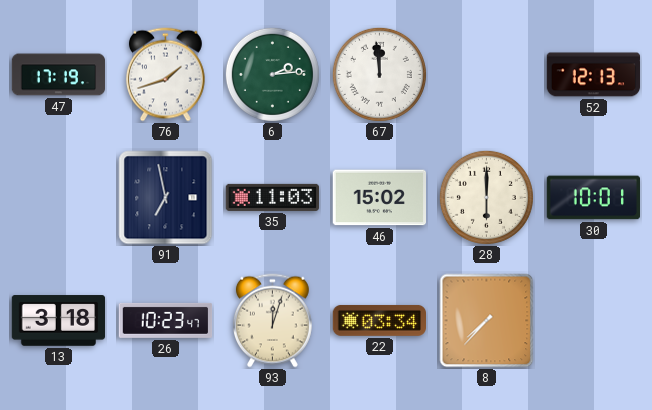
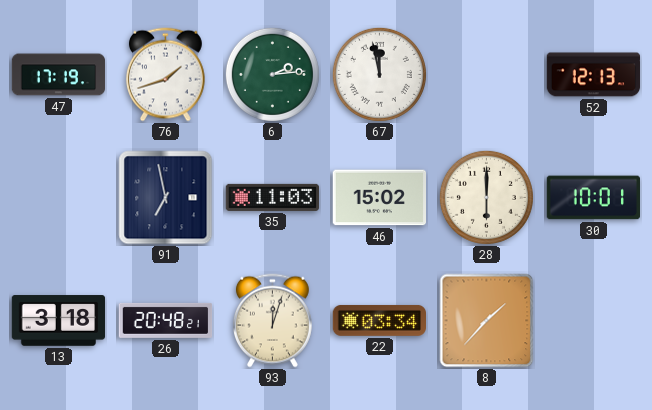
67: 11:59 -> 11:58
26: 10:23 -> 20:48
8: 7:37 -> 1:37
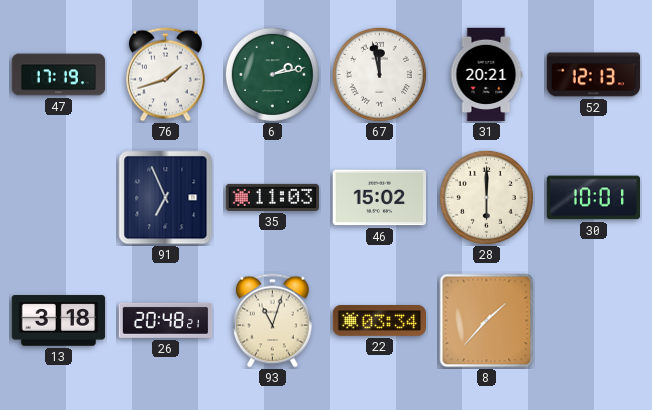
6: 2:14 -> 2:13
31: none -> 20:21
91: 6:58 -> 6:56
93: 12:03 -> 11:03
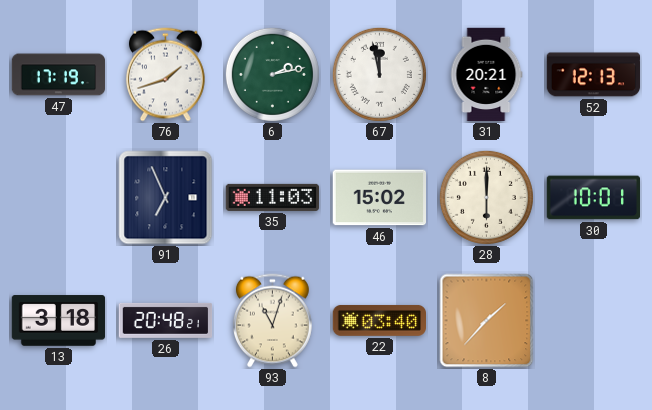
22: 03:34 -> 03:40
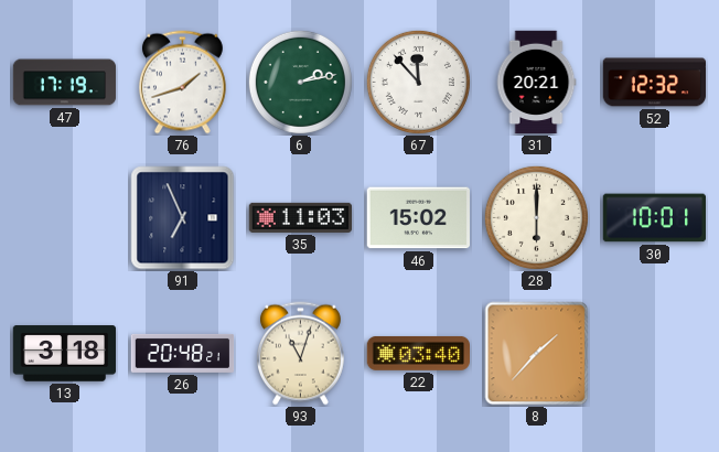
67: 11:58 -> 11:53
52: 12:13 -> 12:32
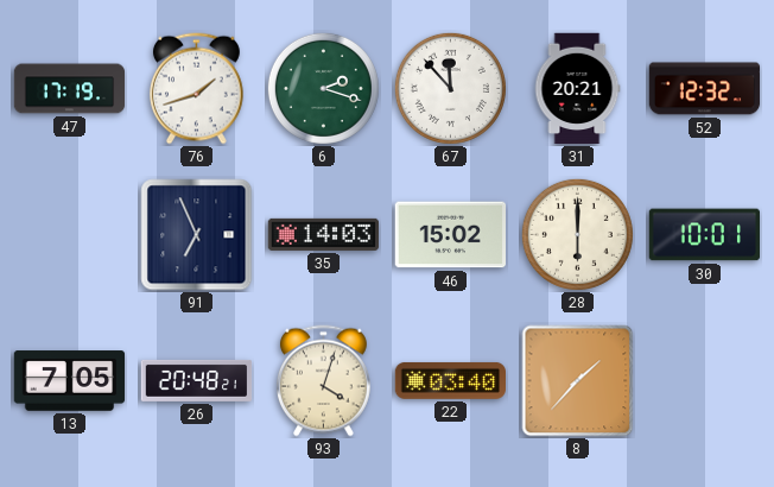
6: 2:13 -> 2:18
35: 11:03 -> 14:03
13: 3:18 -> 7:05
93: 11:03 -> 4:03
